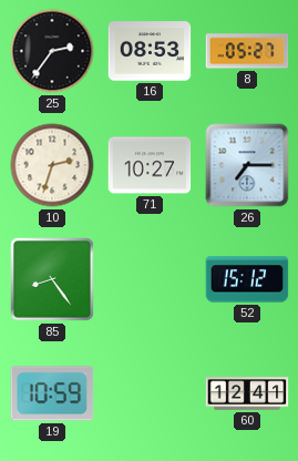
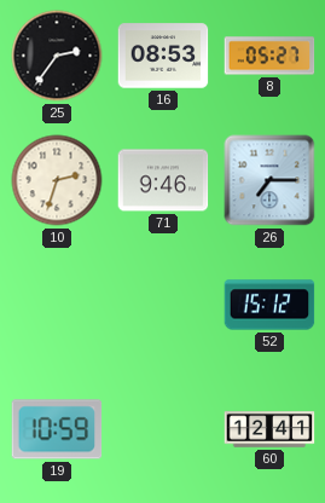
71: 10:27 -> 9:46
85: 8:24 -> none
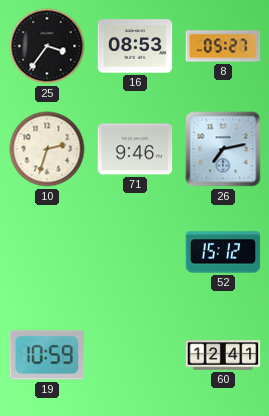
25: 2:36 -> 3:36
26: 7:15 -> 7:13
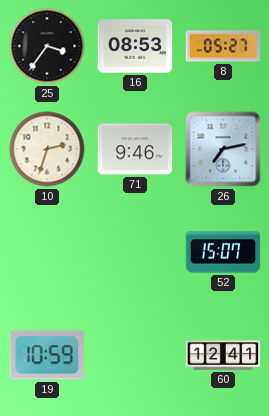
52: 15:12 -> 15:07
